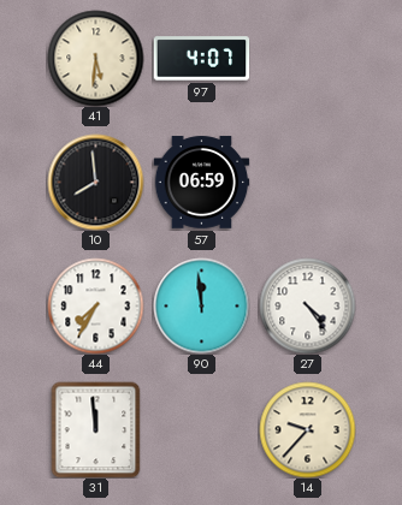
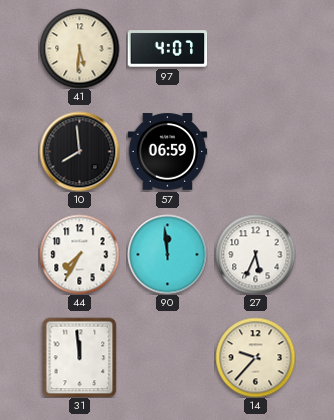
27: 4:24 -> 5:34
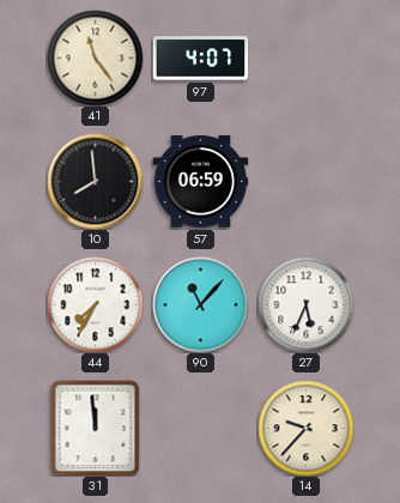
41: 5:31 -> 11:24
90: 11:59 -> 11:07
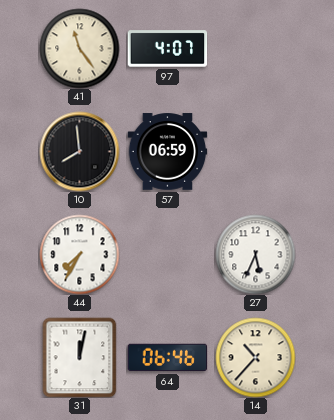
90: 11:07 -> none
31: 11:59 -> 12:02
64: none -> 06:46
14: 9:37 -> 10:37
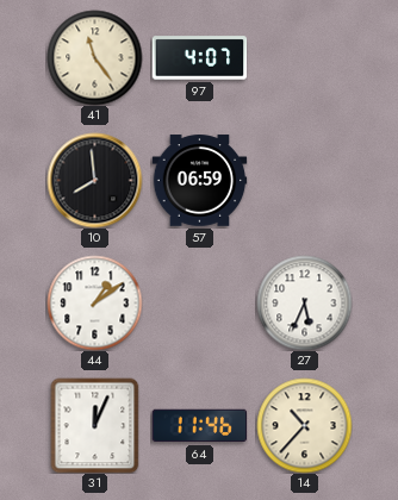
44: 7:35 -> 1:09
31: 12:02 -> 12:04
64: 06:46 -> 11:46
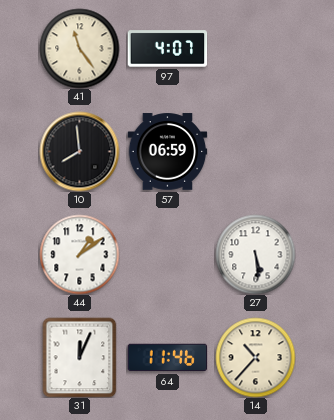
27: 5:34 -> 5:29
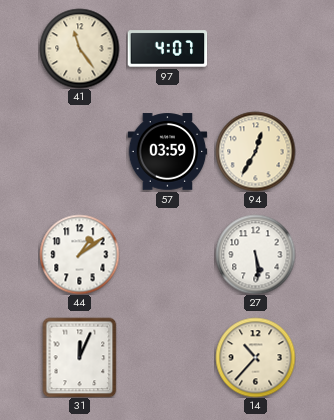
10: 7:59 -> none
57: 06:59 -> 03:59
94: none -> 12:35
64: 11:46 -> none
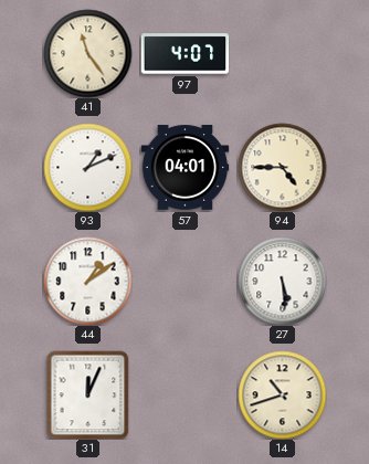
93: none -> 1:11
57: 03:59 -> 04:01
94: 12:35 -> 4:45
14: 10:37 -> 10:42
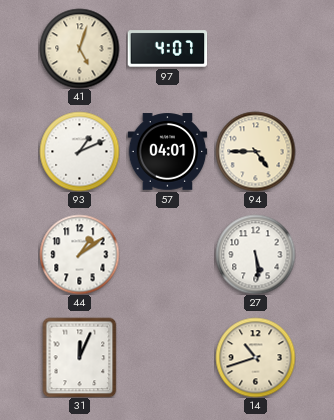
41: 11:24 -> 5:03
